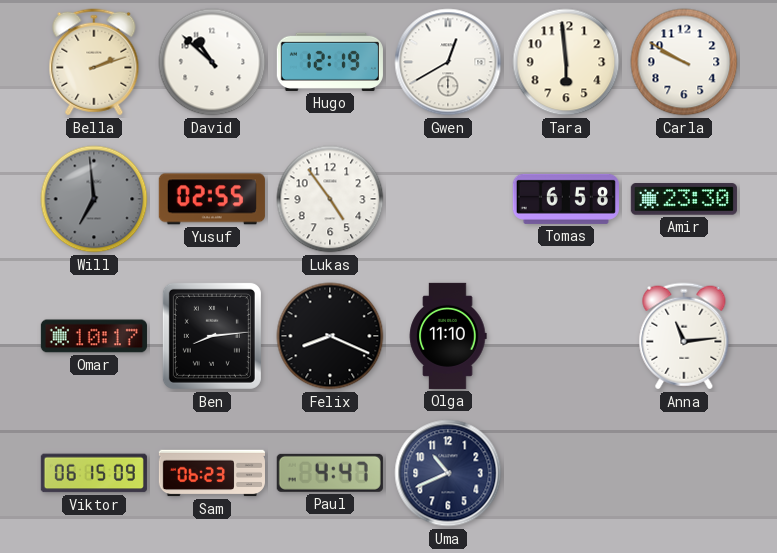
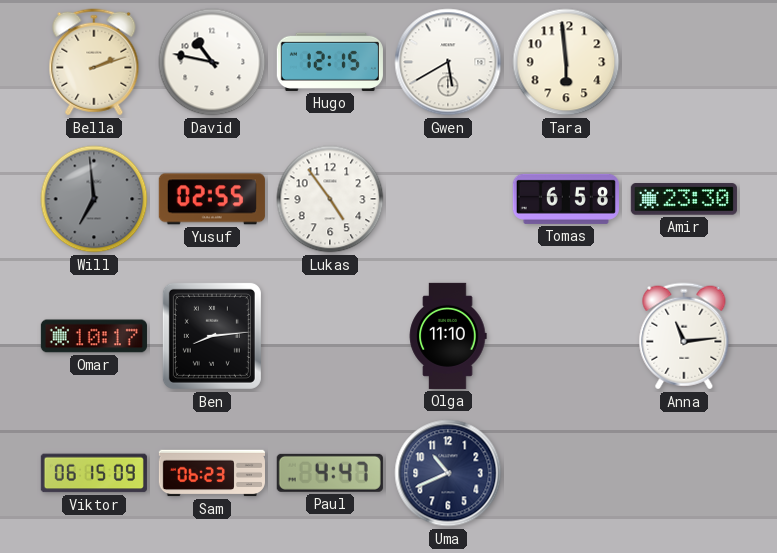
David: 10:52 -> 10:47
Hugo: 12:19 -> 12:15
Gwen: 12:40 -> 5:40
Carla: 9:50 -> none
Felix: 8:19 -> none
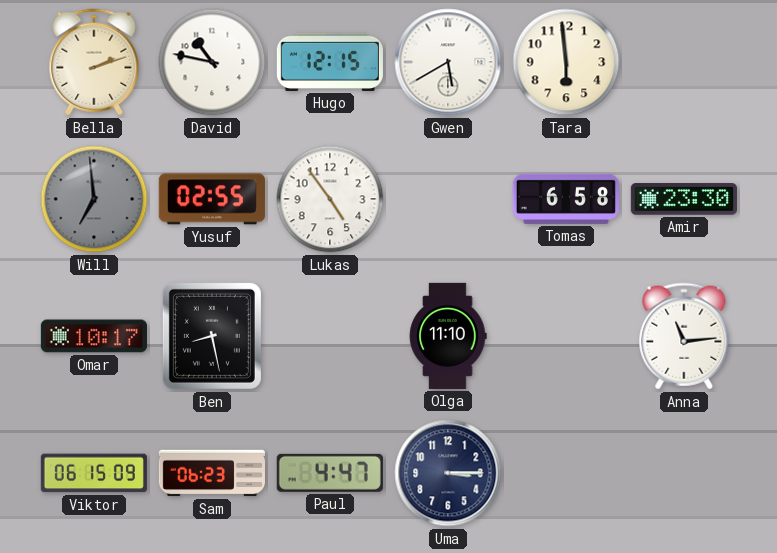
Ben: 8:14 -> 8:28
Uma: 10:41 -> 3:15
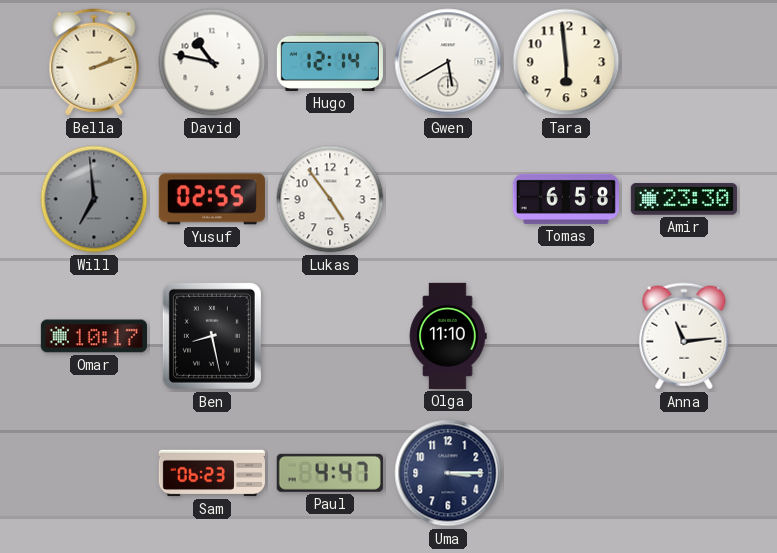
Hugo: 12:15 -> 12:14
Viktor: 06:15 -> none
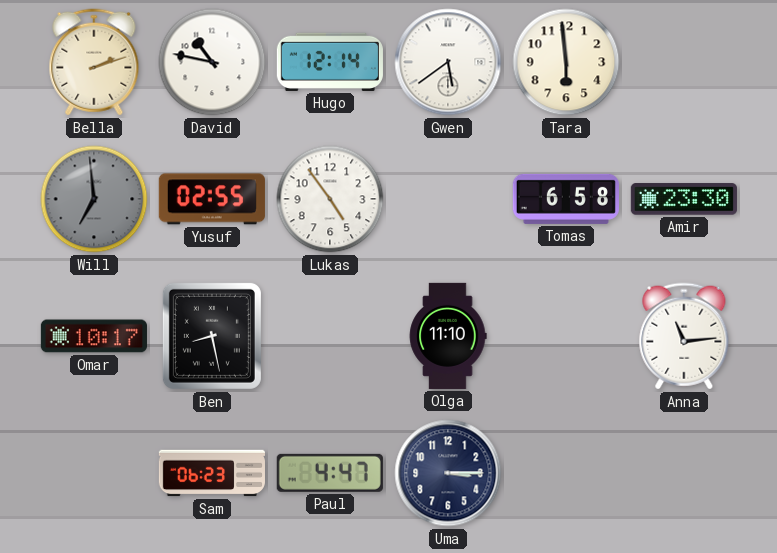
Gwen: 5:40 -> 5:39
